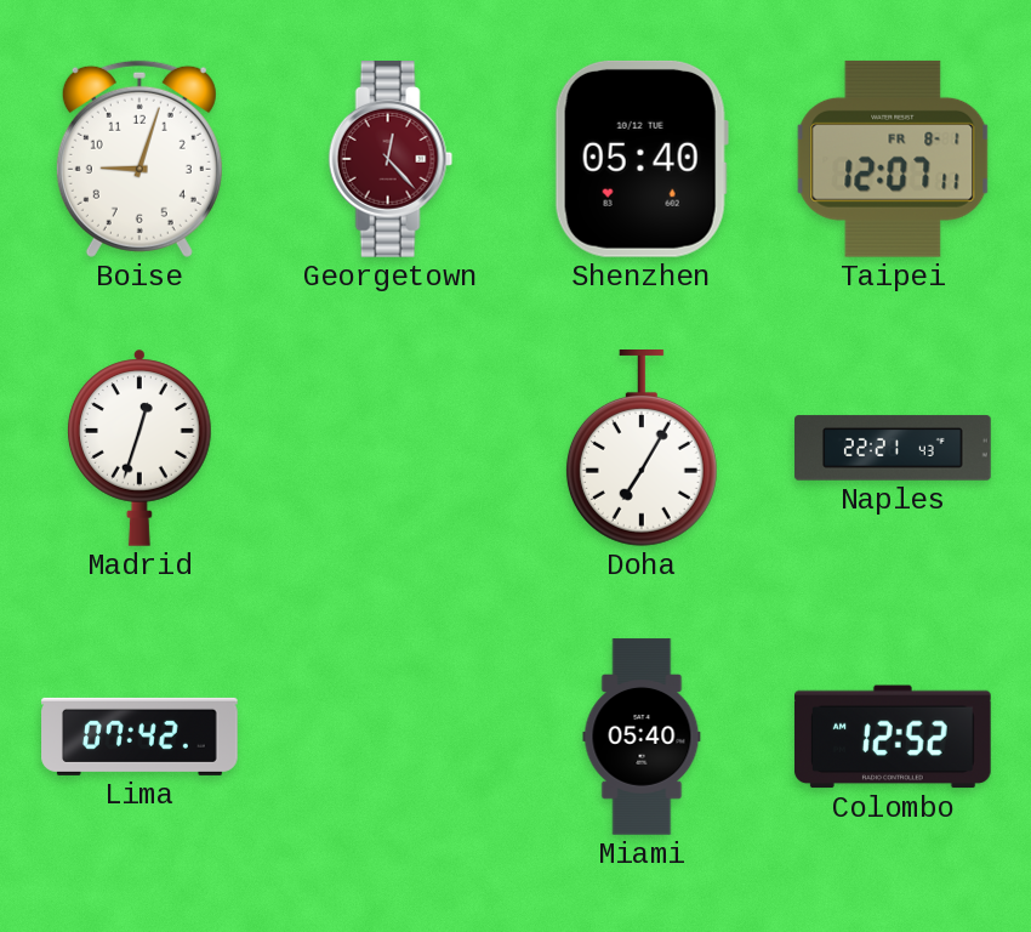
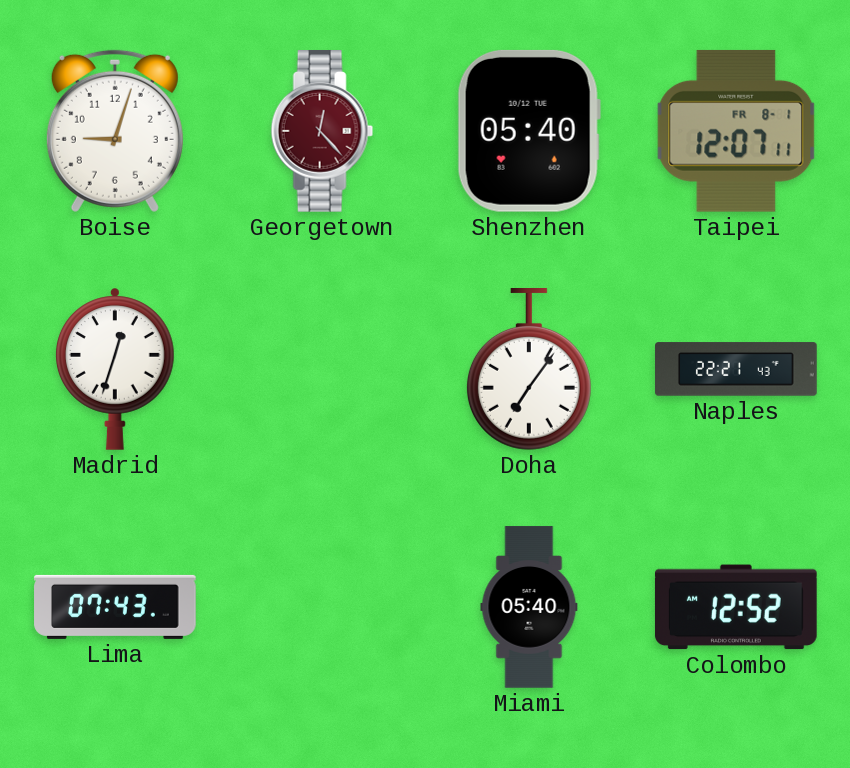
Doha: 7:05 -> 7:06
Lima: 07:42 -> 07:43
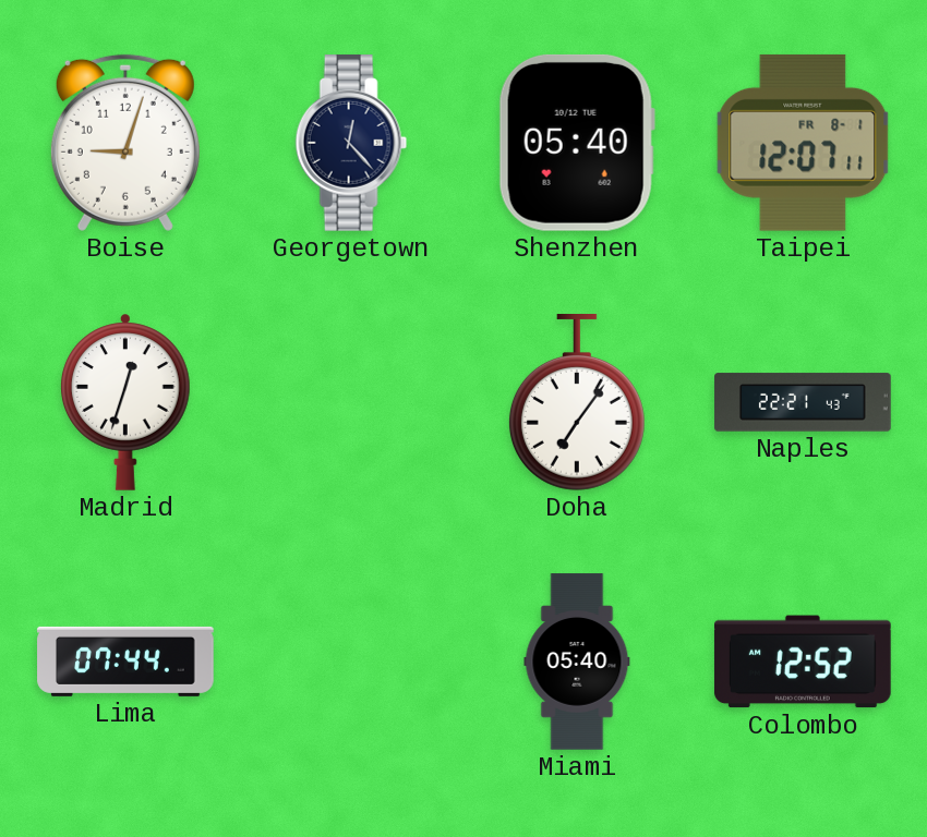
Georgetown dial: burgundy -> navy
Lima: 07:43 -> 07:44
